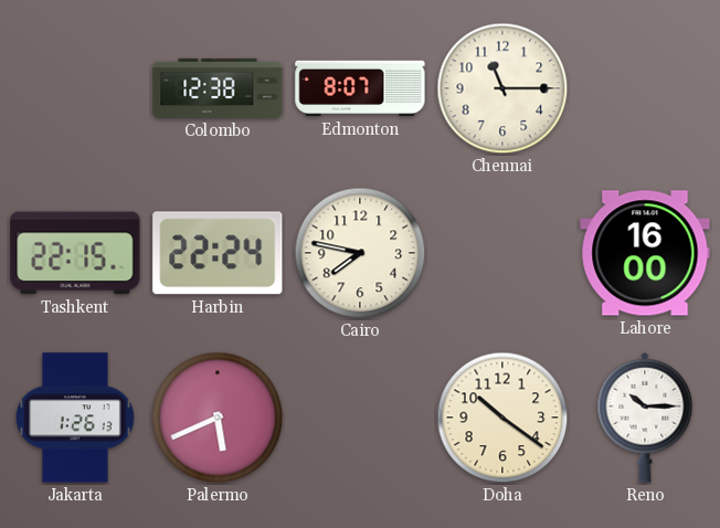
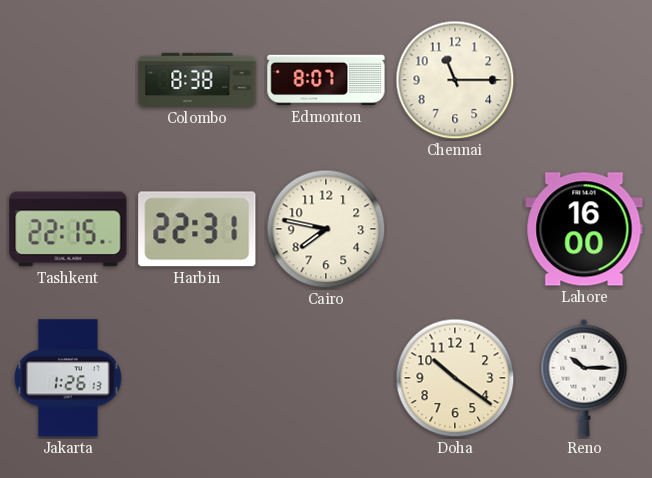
Colombo: 12:38 -> 8:38
Harbin: 22:24 -> 22:31
Palermo: 5:41 -> none
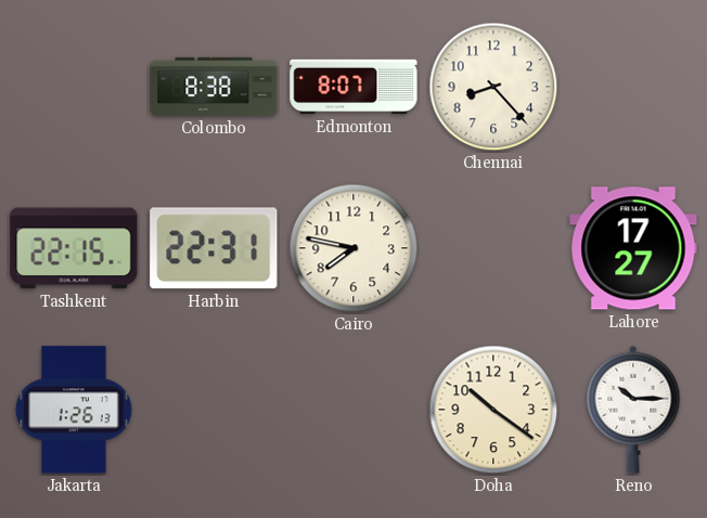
Chennai: 11:15 -> 8:23
Lahore: 16:00 -> 17:27
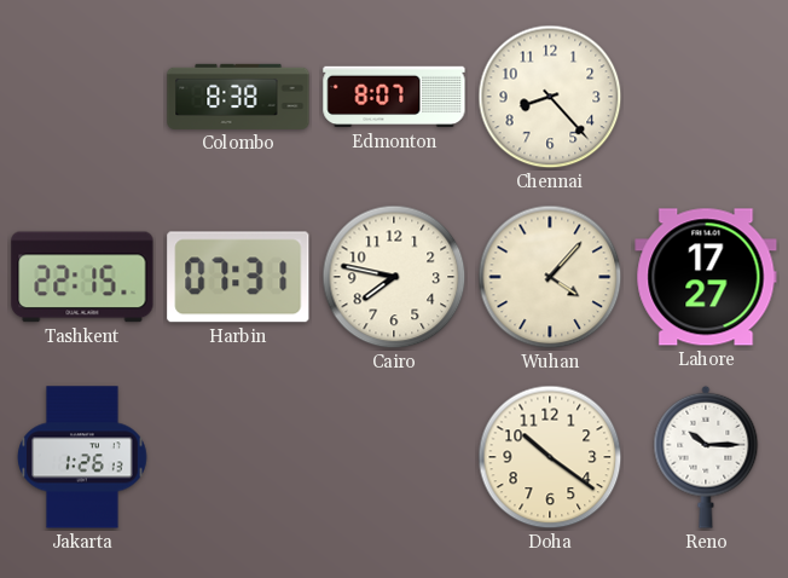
Harbin: 22:31 -> 07:31
Wuhan: none -> 4:07
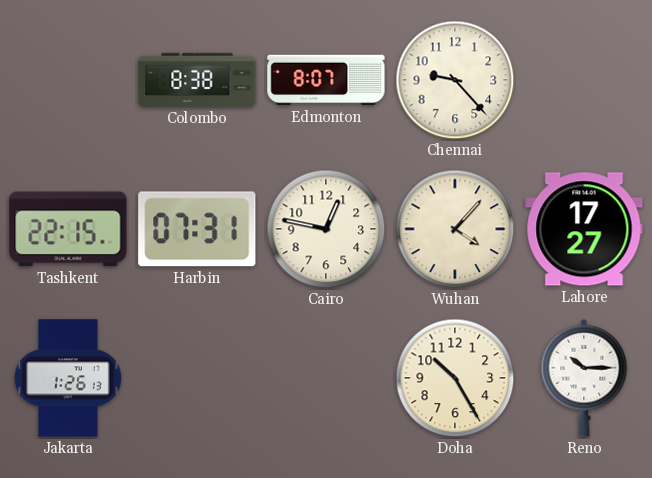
Chennai: 8:23 -> 9:23
Cairo: 7:47 -> 12:47
Doha: 10:21 -> 10:25
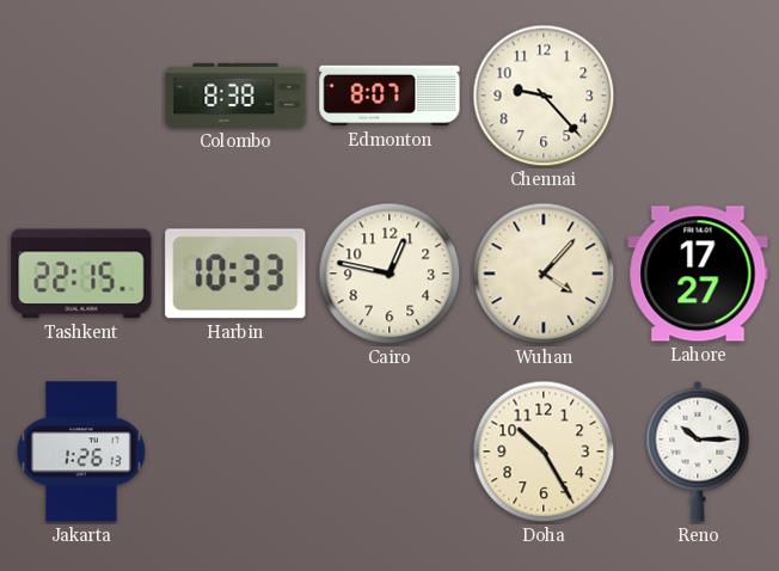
Harbin: 07:31 -> 10:33
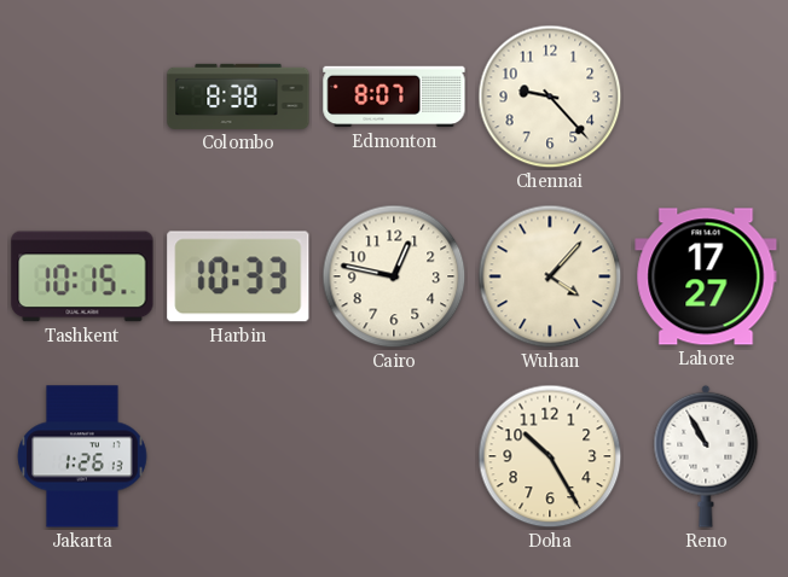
Tashkent: 22:15 -> 10:15
Reno: 10:15 -> 10:55
